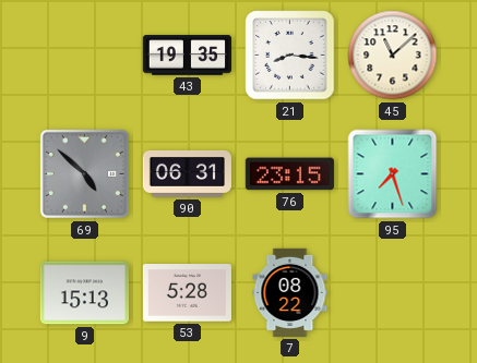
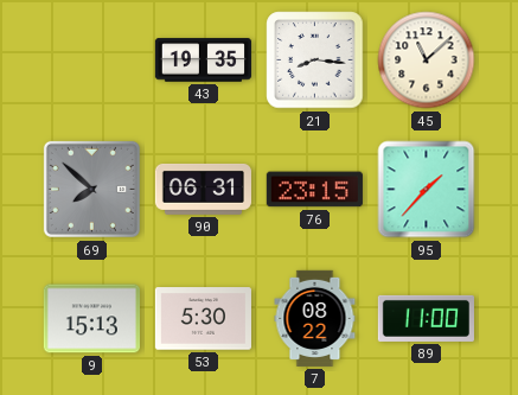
69: 4:52 -> 7:52
95: 7:27 -> 1:37
53: 5:28 -> 5:30
89: none -> 11:00
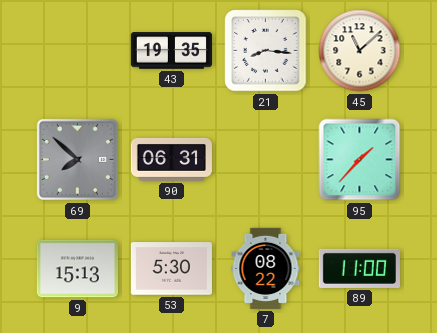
76: 23:15 -> none
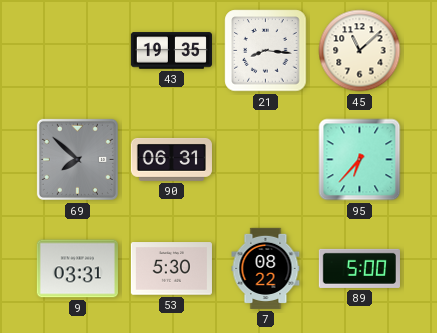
95: 1:37 -> 6:37
9: 15:13 -> 03:31
89: 11:00 -> 5:00
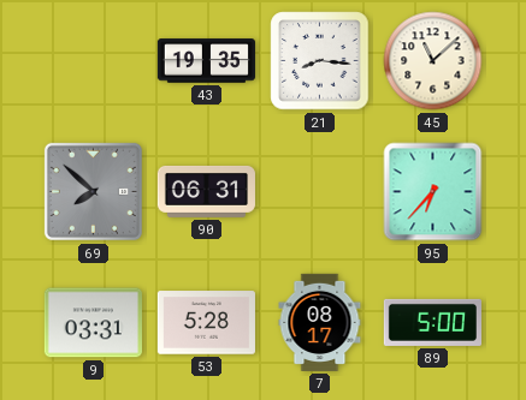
53: 5:30 -> 5:28
7: 08:22 -> 08:17
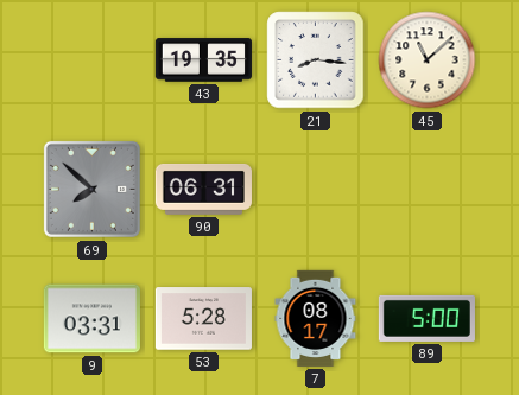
95: 6:37 -> none
